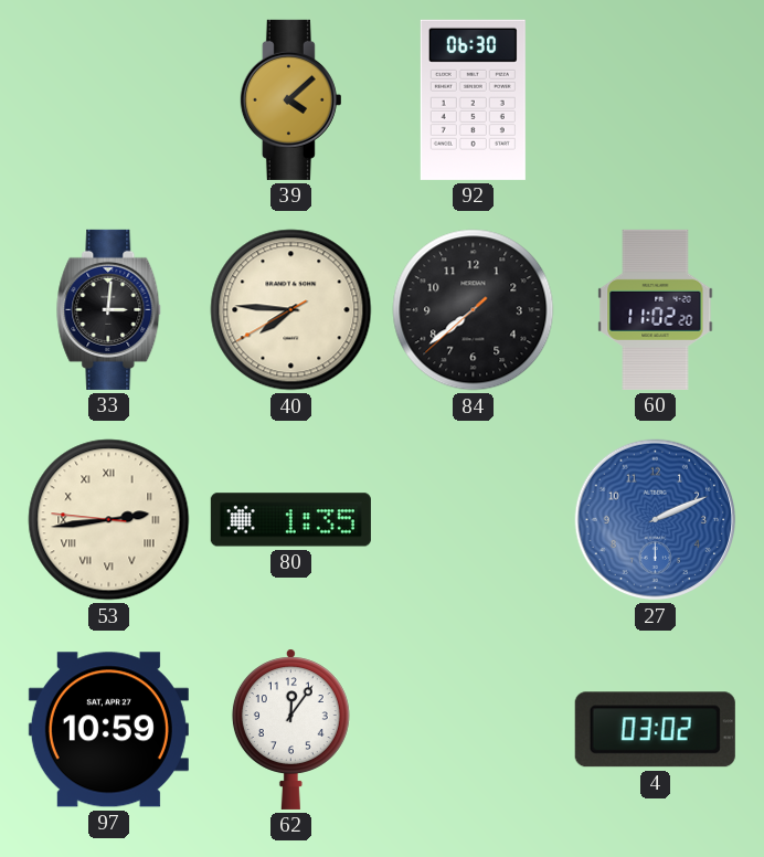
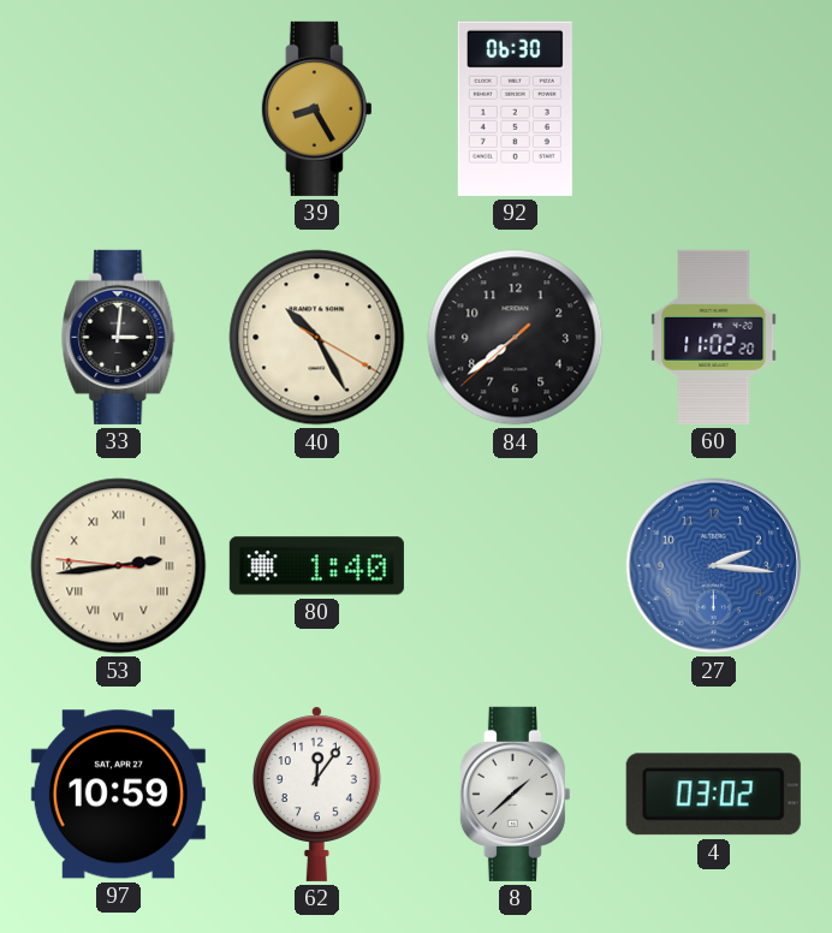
39: 4:08 -> 8:25
40: 7:45 -> 10:25
80: 1:35 -> 1:40
27: 2:11 -> 2:16
8: none -> 1:38
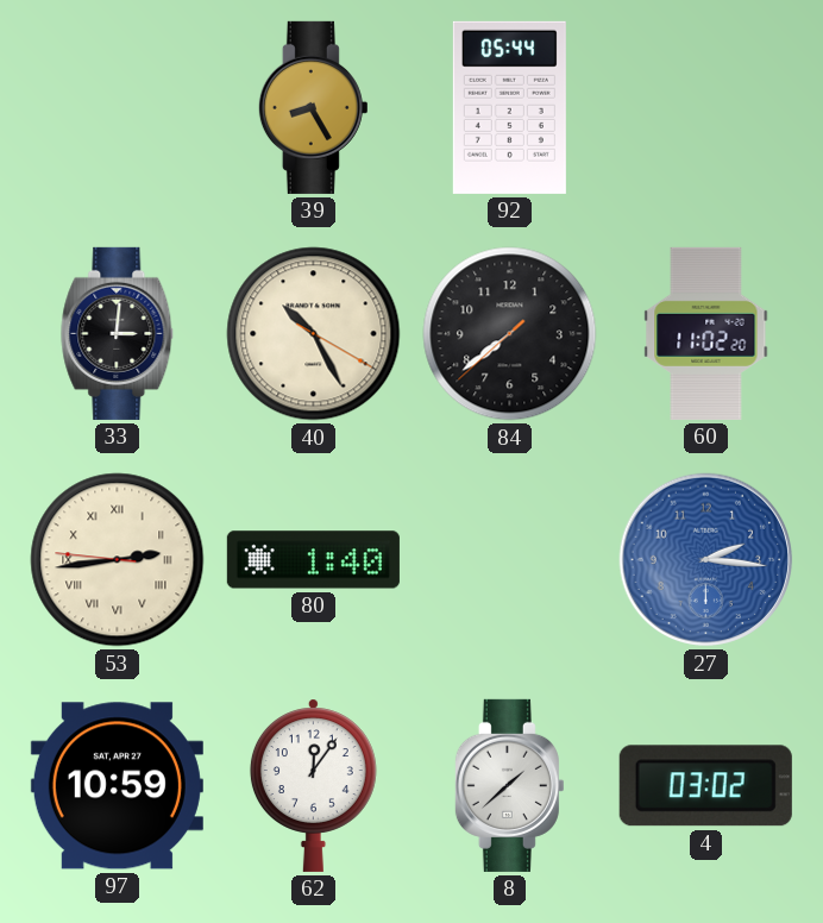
92: 06:30 -> 05:44
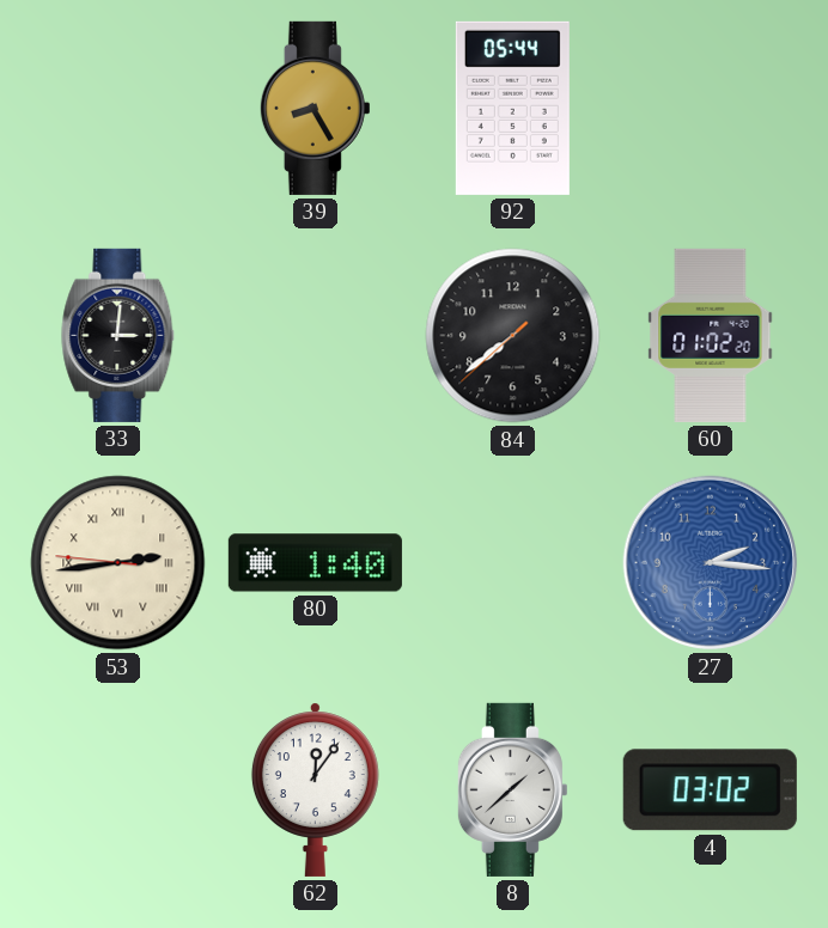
40: 10:25 -> none
60: 11:02 -> 01:02
97: 10:59 -> none
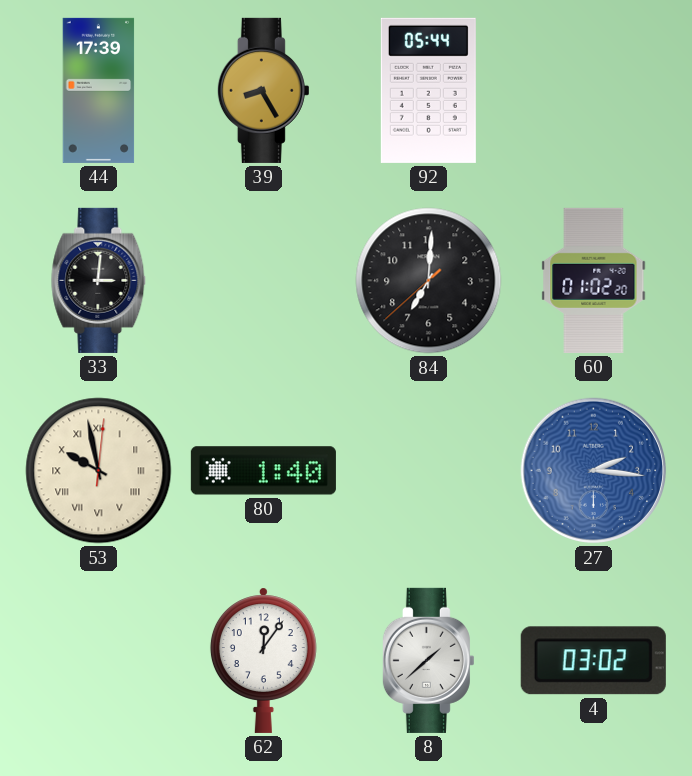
44: none -> 17:39
84: 7:38 -> 7:00
53: 2:43 -> 9:58
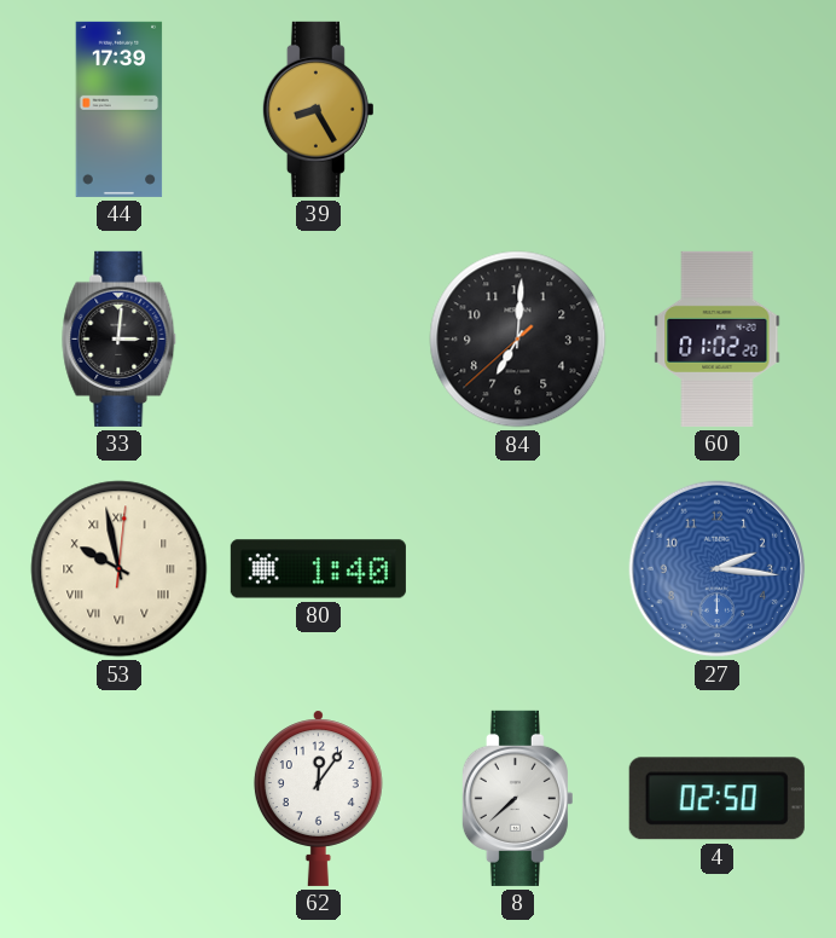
92: 05:44 -> none
8: 1:38 -> 7:38
4: 03:02 -> 02:50
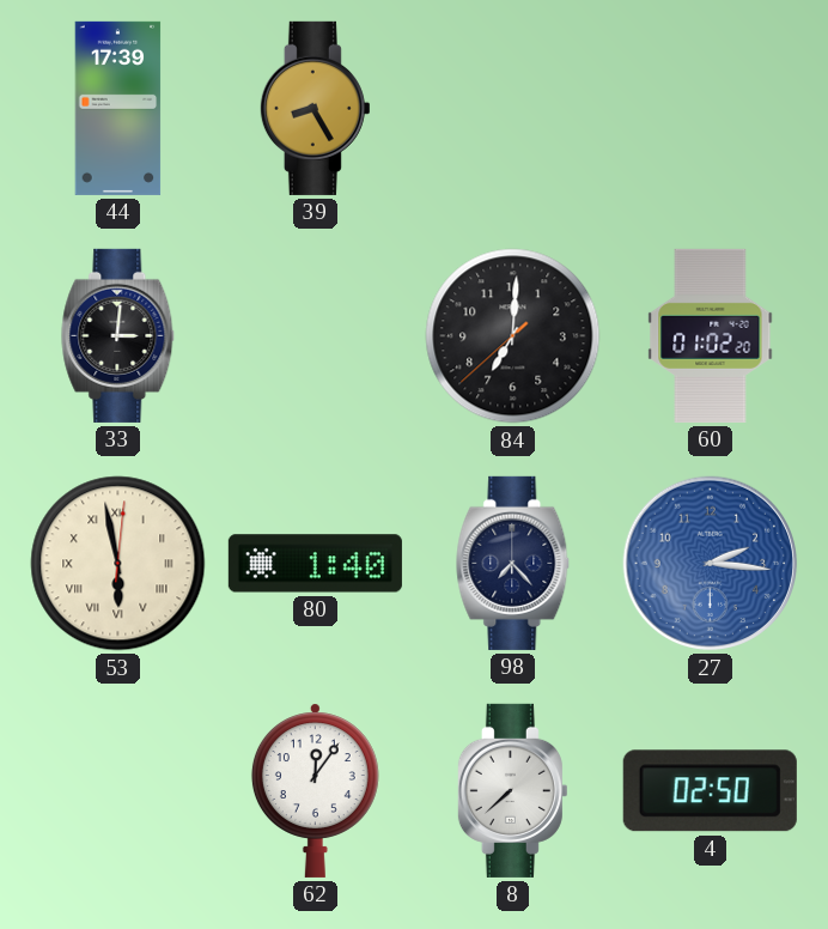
53: 9:58 -> 5:58
98: none -> 7:23
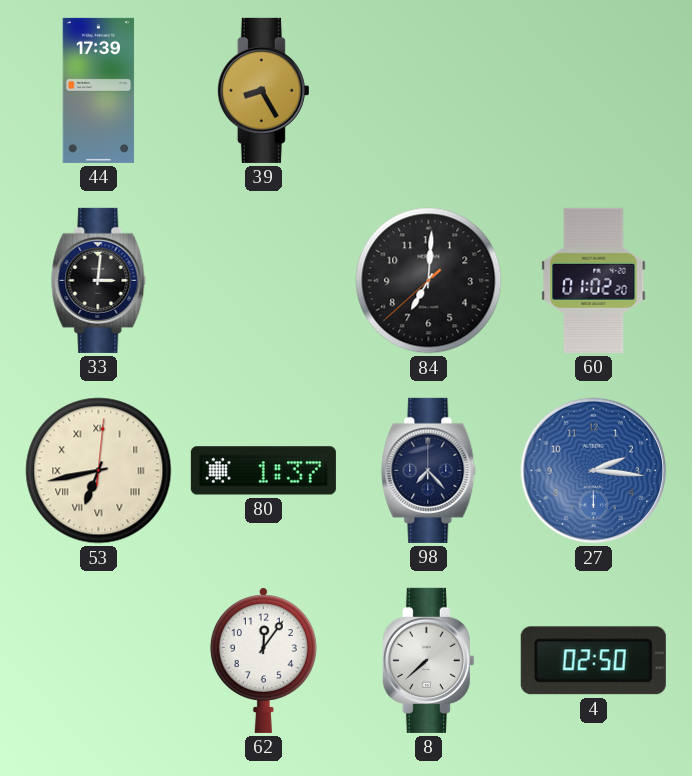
53: 5:58 -> 6:43
80: 1:40 -> 1:37
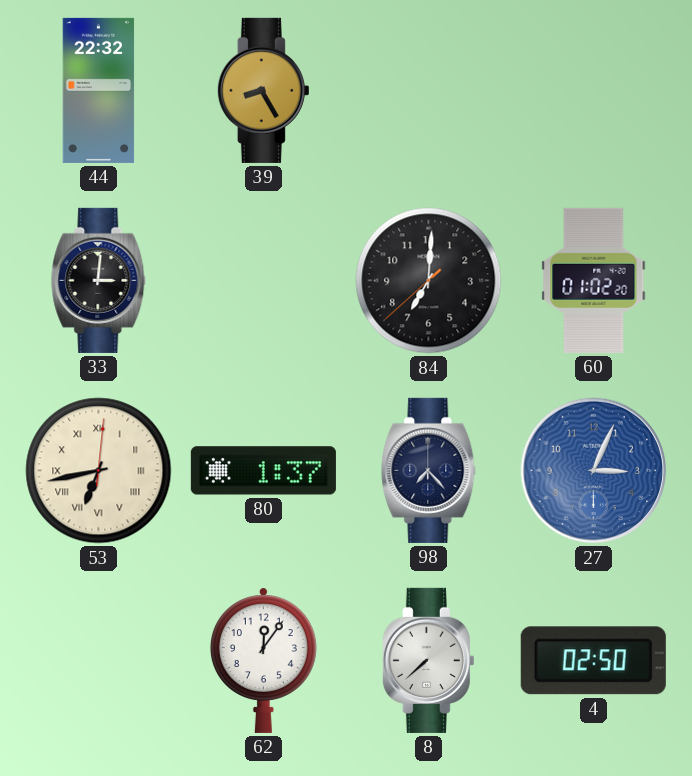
44: 17:39 -> 22:32
27: 2:16 -> 3:04
